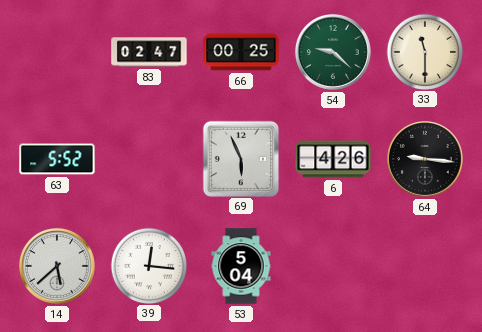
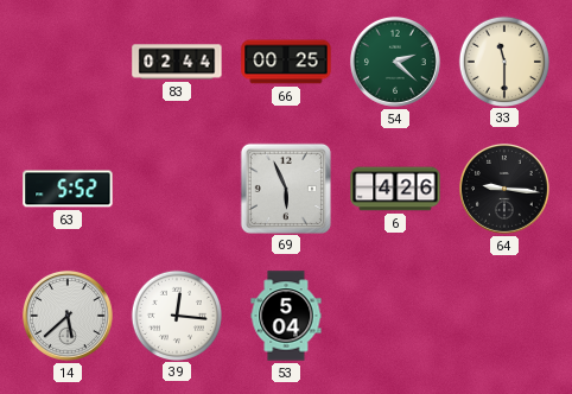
83: 02:47 -> 02:44
54: 9:22 -> 2:22
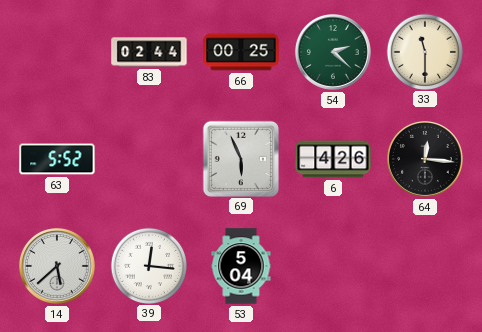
64: 9:16 -> 12:16
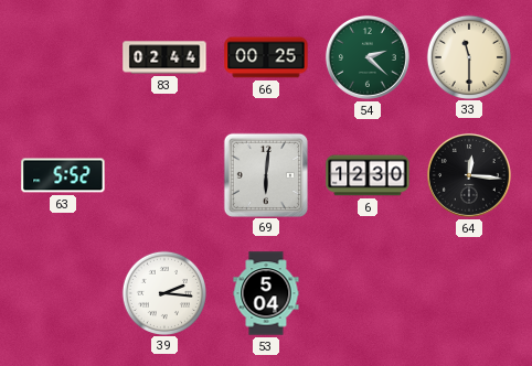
69: 5:56 -> 6:01
6: 4:26 -> 12:30
14: 5:38 -> none
39: 12:16 -> 2:16
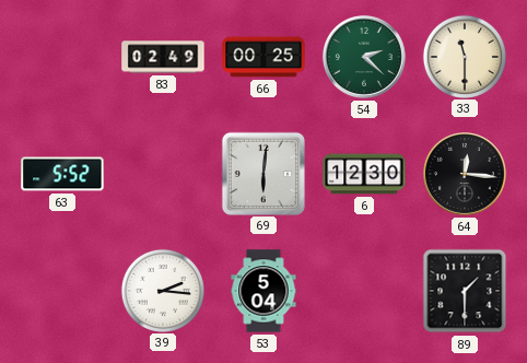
83: 02:44 -> 02:49
89: none -> 1:30
